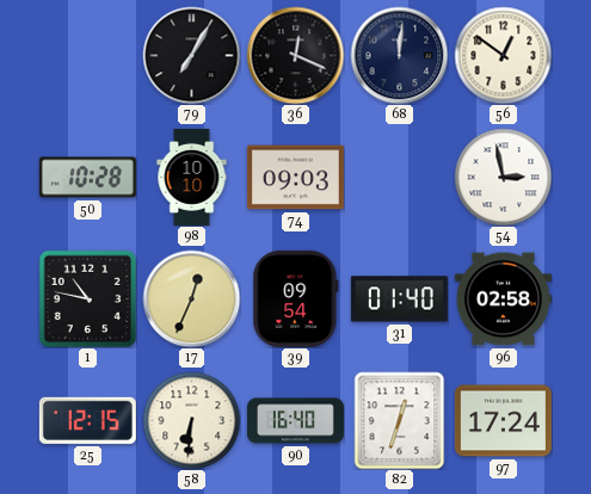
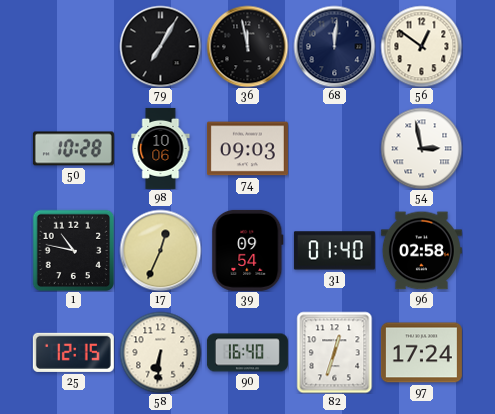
36: 12:19 -> 11:58
98: 10:10 -> 10:06
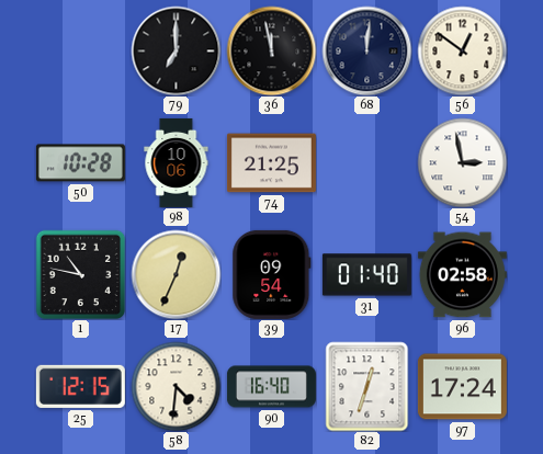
79: 7:05 -> 7:00
74: 09:03 -> 21:25
58: 6:31 -> 4:31
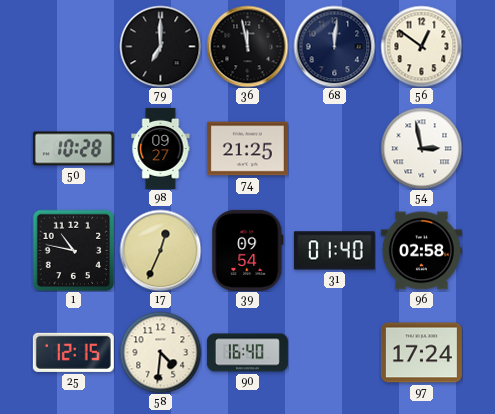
98: 10:06 -> 09:27
82: 12:33 -> none
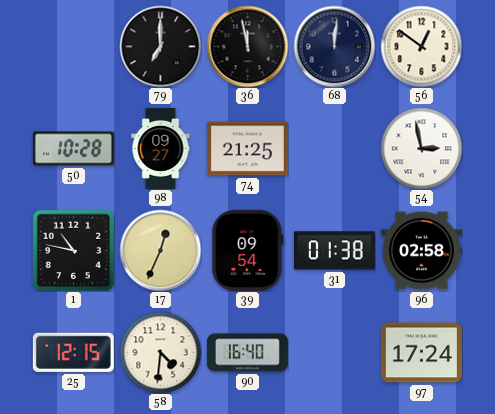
31: 01:40 -> 01:38
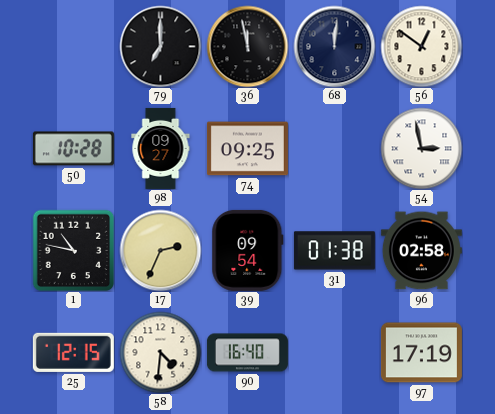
74: 21:25 -> 09:25
17: 12:34 -> 2:34
97: 17:24 -> 17:19
